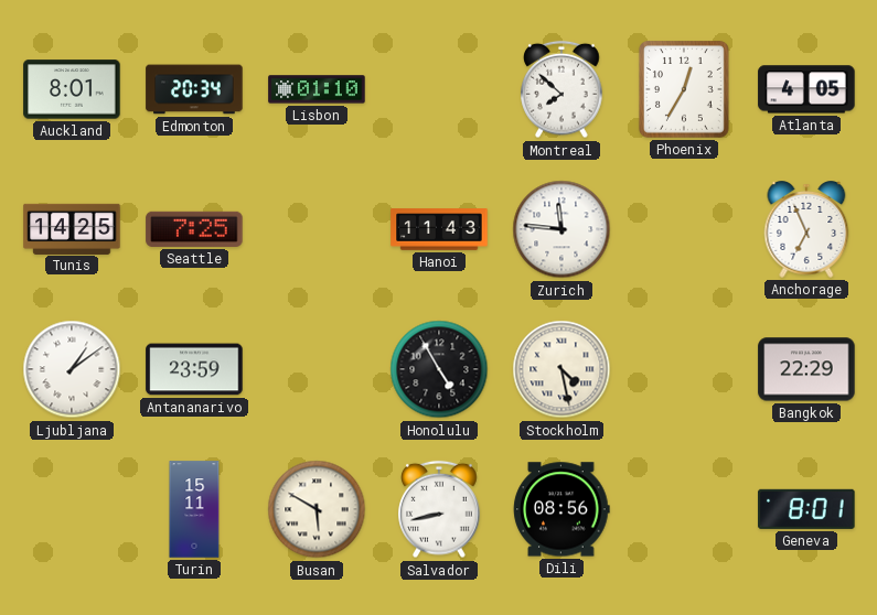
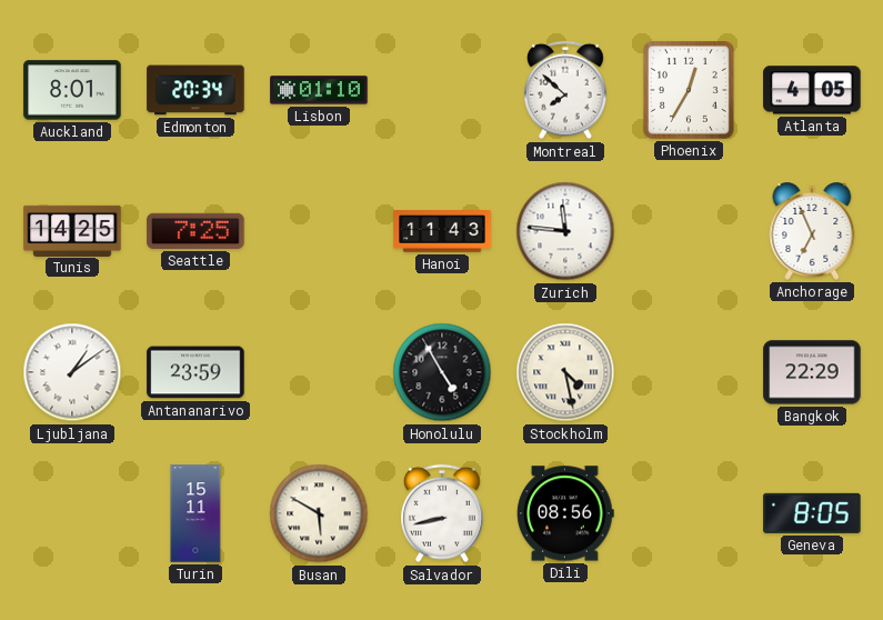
Geneva: 8:01 -> 8:05
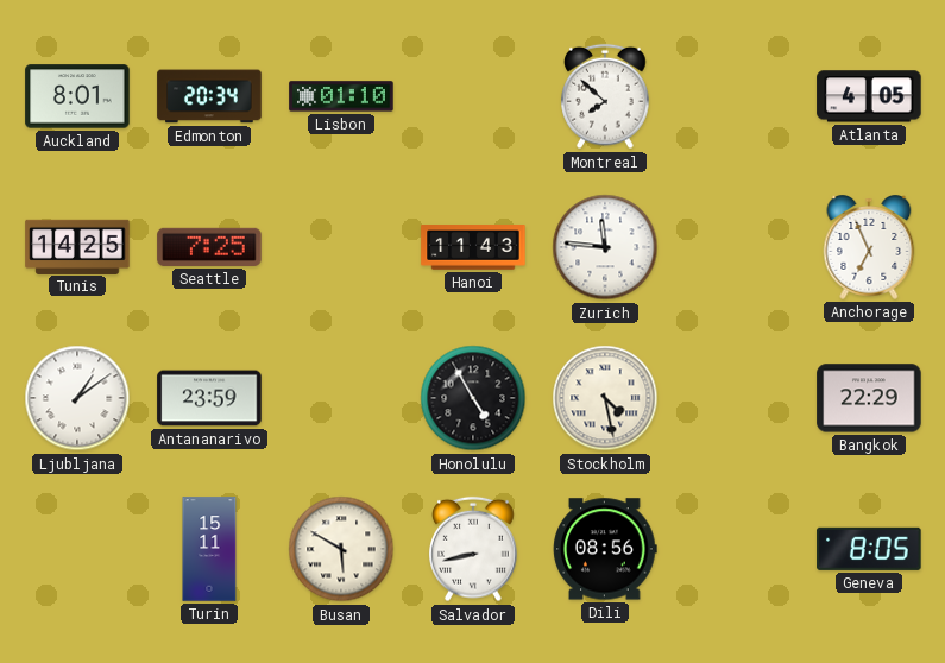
Phoenix: 12:35 -> none
